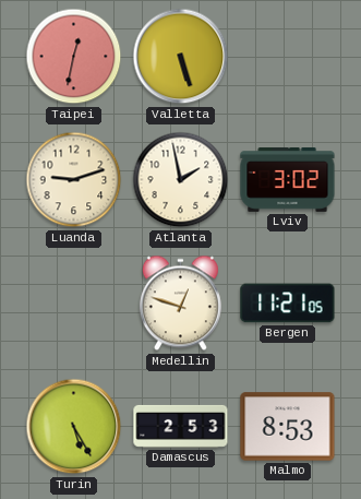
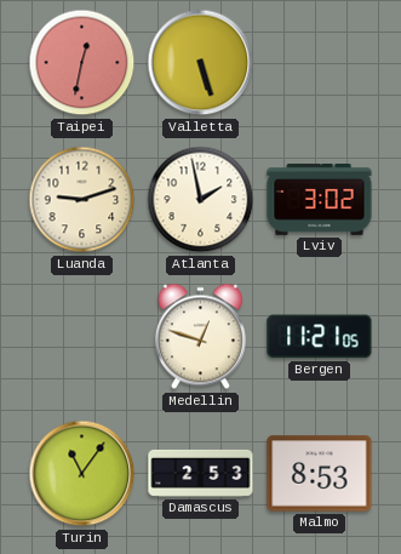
Turin: 5:25 -> 11:06
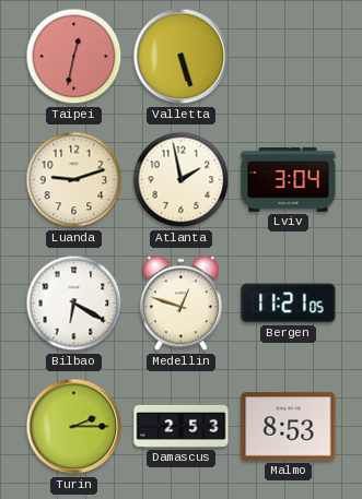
Lviv: 3:02 -> 3:04
Bilbao: none -> 6:20
Turin: 11:06 -> 2:15
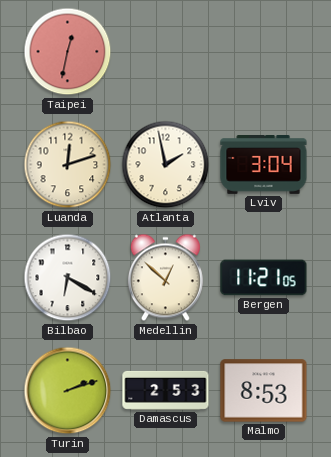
Valletta: 5:27 -> none
Luanda: 9:12 -> 12:12
Medellin: 12:48 -> 12:52
Turin: 2:15 -> 2:12
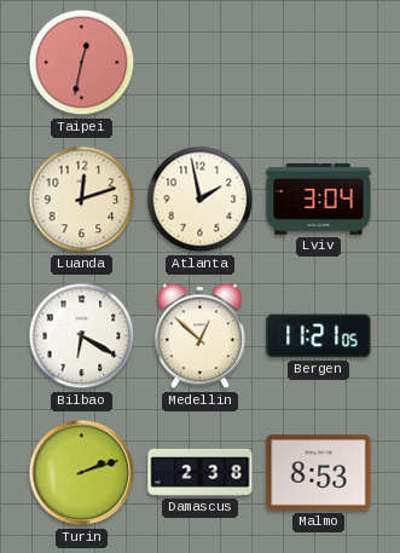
Damascus: 2:53 -> 2:38
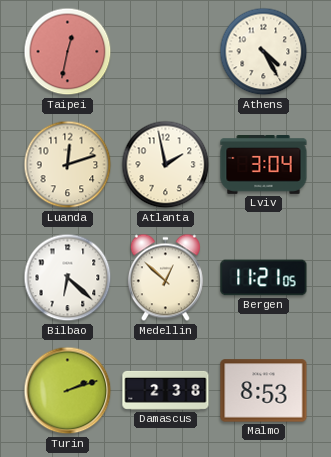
Athens: none -> 4:25
Bilbao: 6:20 -> 6:22
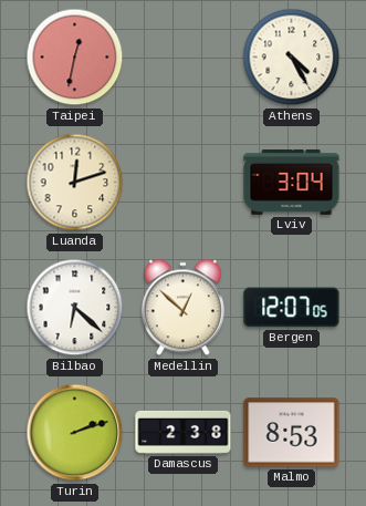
Atlanta: 1:58 -> none
Bergen: 11:21 -> 12:07
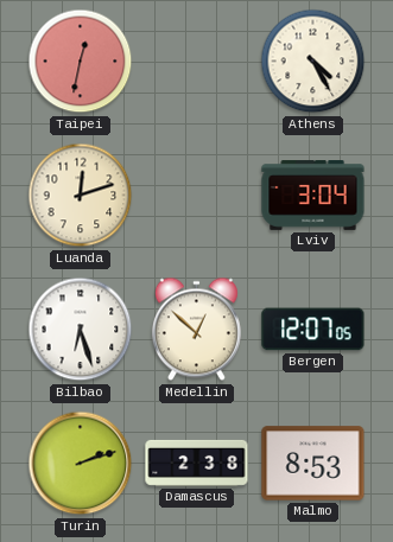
Bilbao: 6:22 -> 6:27
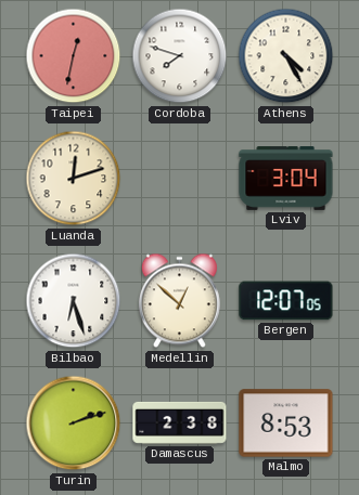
Cordoba: none -> 7:48
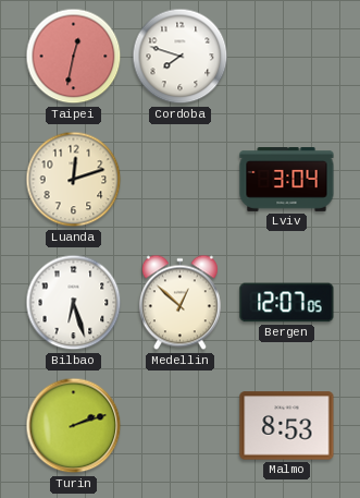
Athens: 4:25 -> none
Damascus: 2:38 -> none
